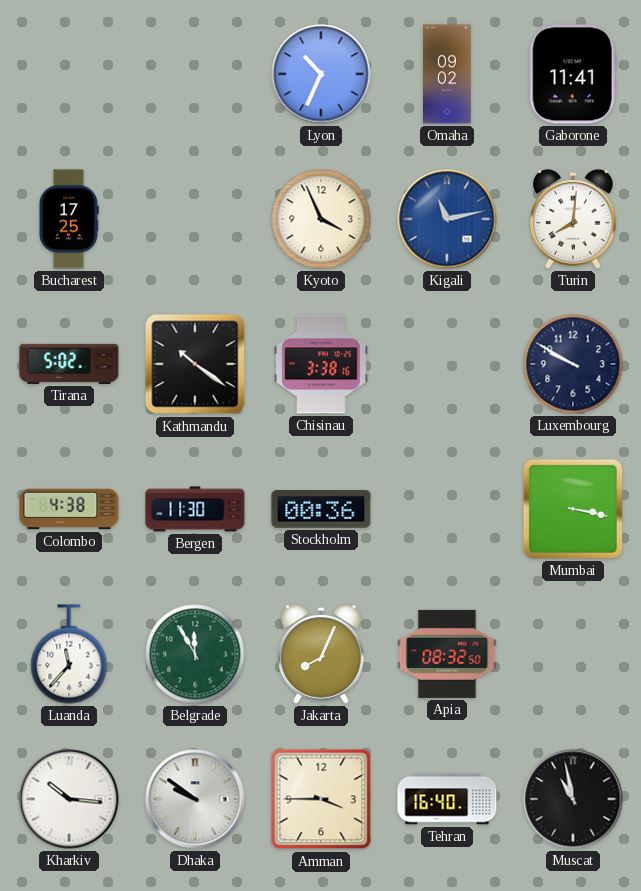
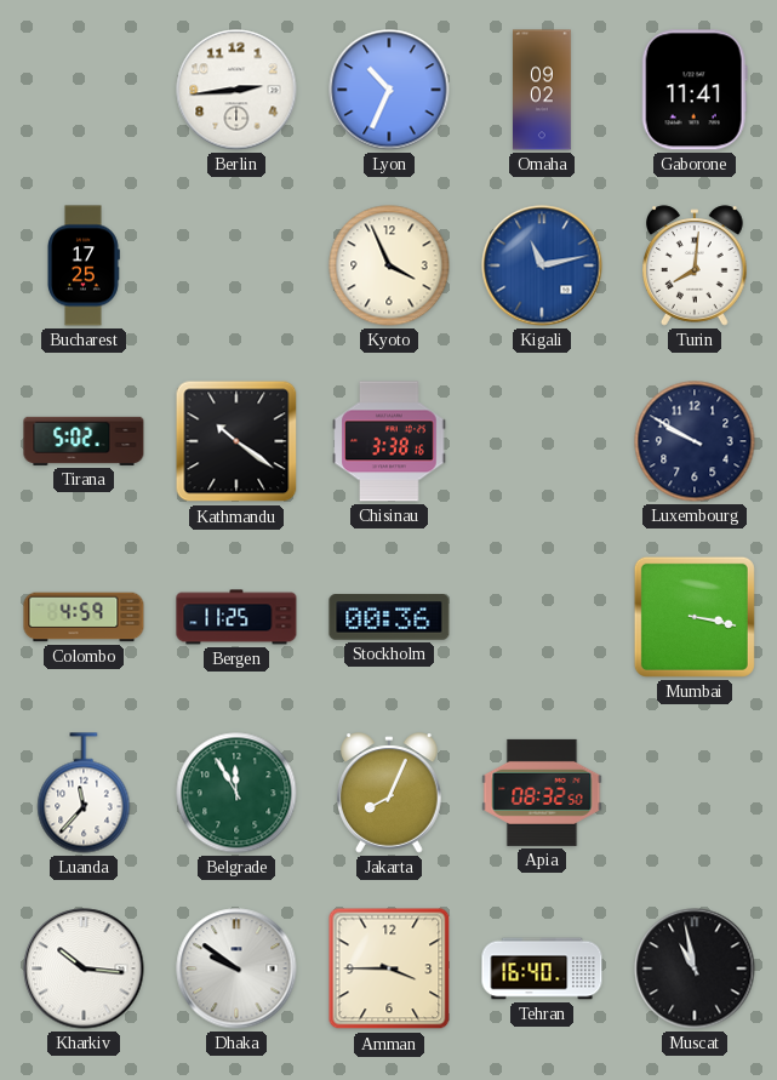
Berlin: none -> 2:44
Colombo: 4:38 -> 4:59
Bergen: 11:30 -> 11:25
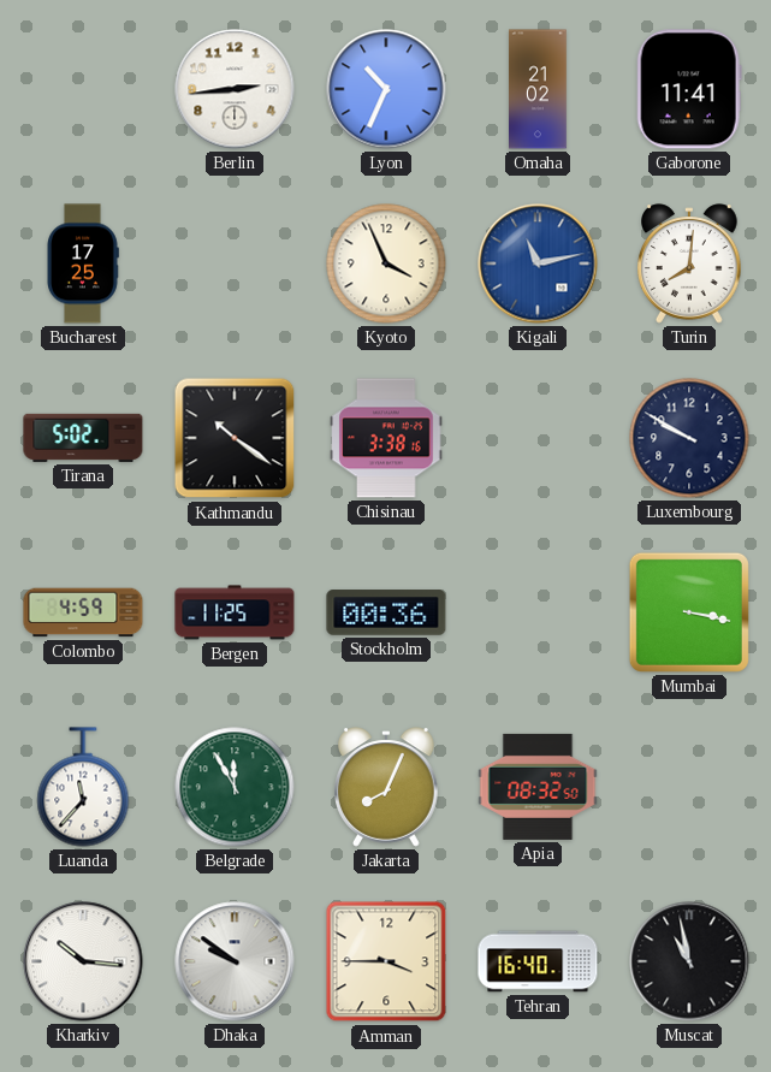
Omaha: 09:02 -> 21:02
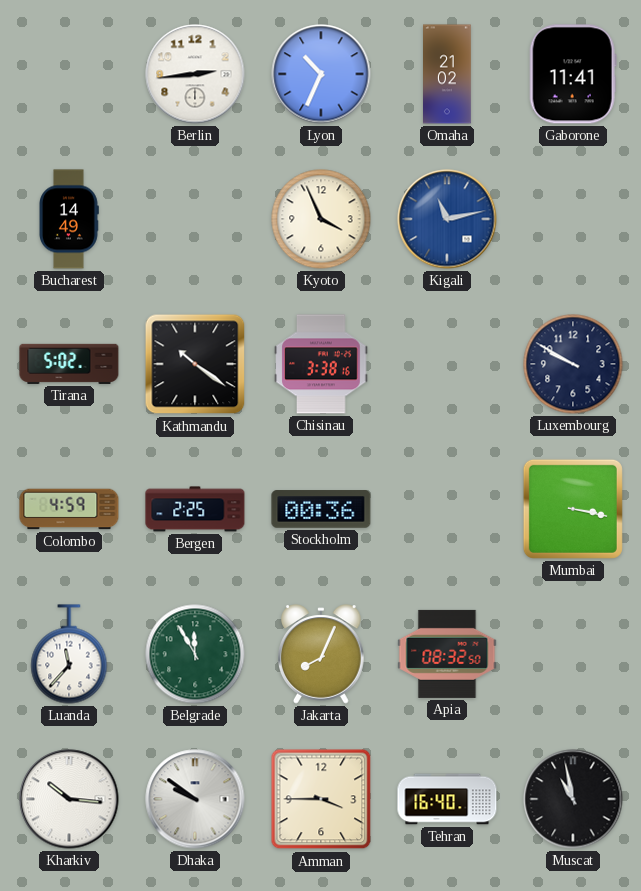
Bucharest: 17:25 -> 14:49
Turin: 8:01 -> none
Bergen: 11:25 -> 2:25
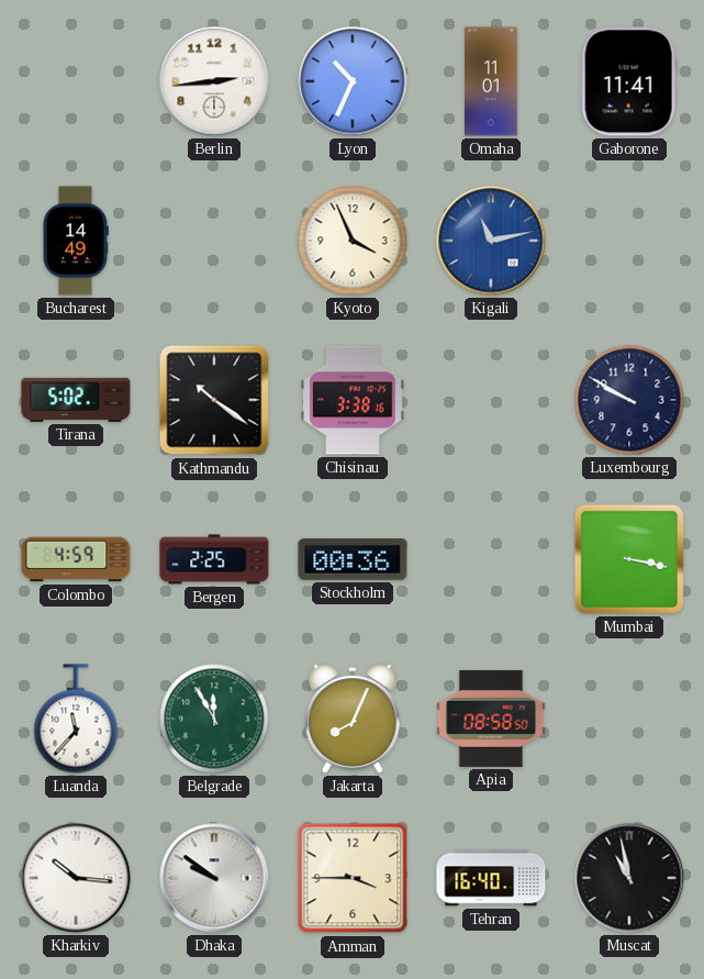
Omaha: 21:02 -> 11:01
Apia: 08:32 -> 08:58
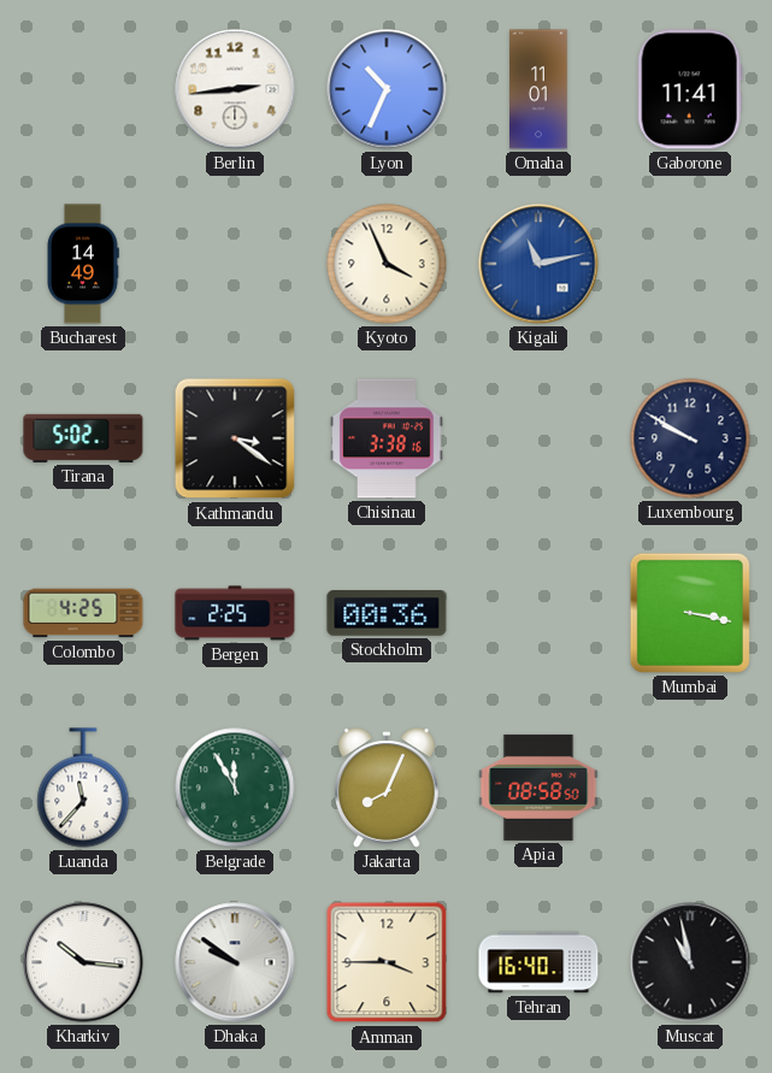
Kathmandu: 10:21 -> 3:21
Colombo: 4:59 -> 4:25
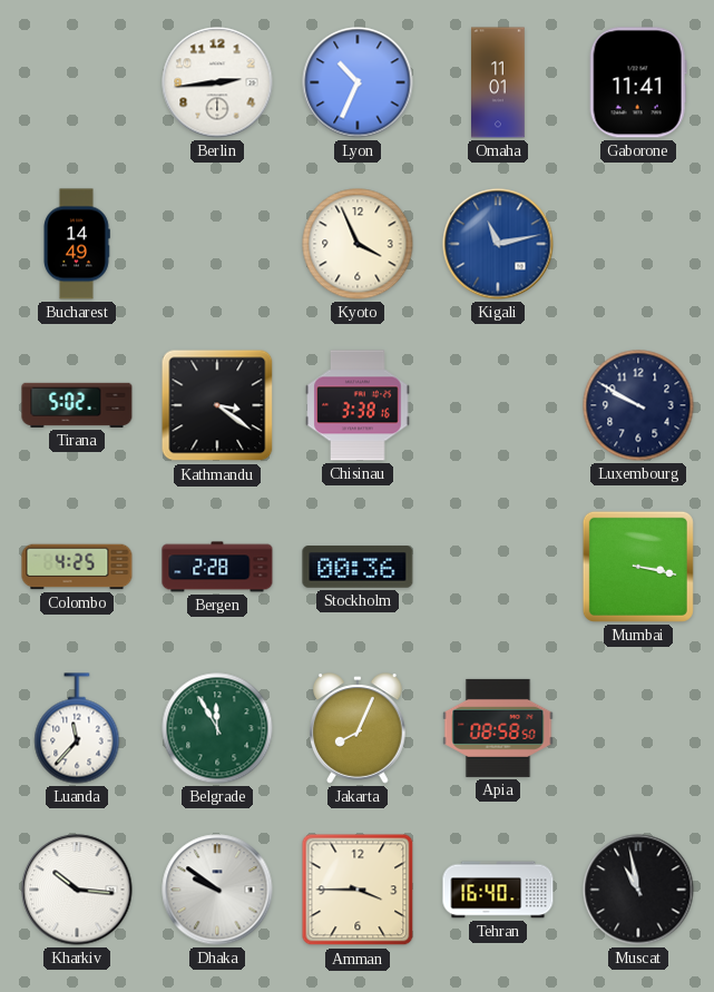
Bergen: 2:25 -> 2:28
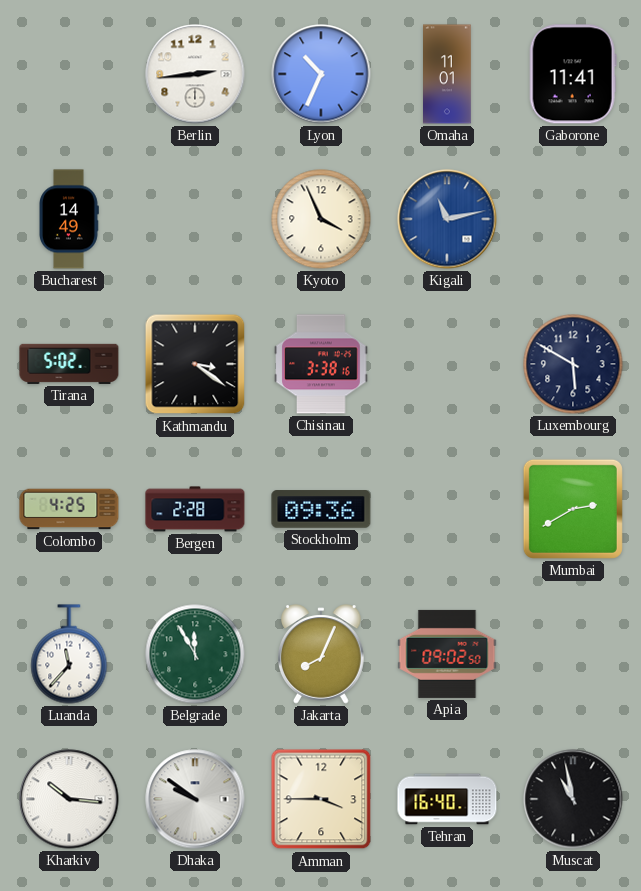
Luxembourg: 9:50 -> 5:50
Stockholm: 00:36 -> 09:36
Mumbai: 3:17 -> 2:40
Apia: 08:58 -> 09:02
